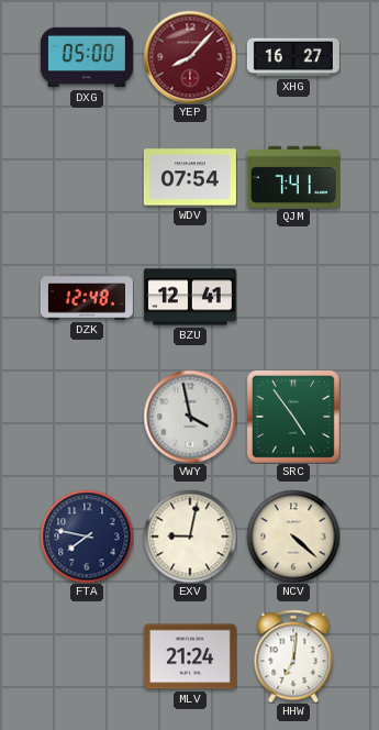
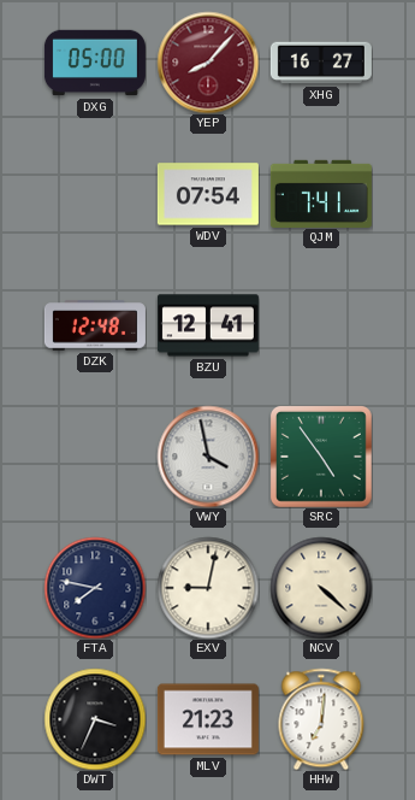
DWT: none -> 3:34
MLV: 21:24 -> 21:23
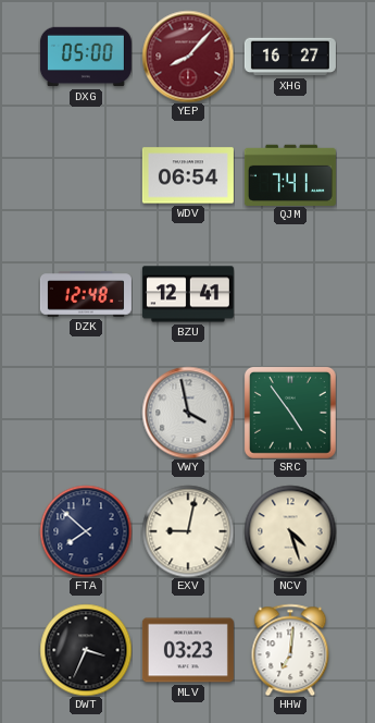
WDV: 07:54 -> 06:54
FTA: 7:47 -> 7:52
NCV: 4:22 -> 4:27
MLV: 21:23 -> 03:23
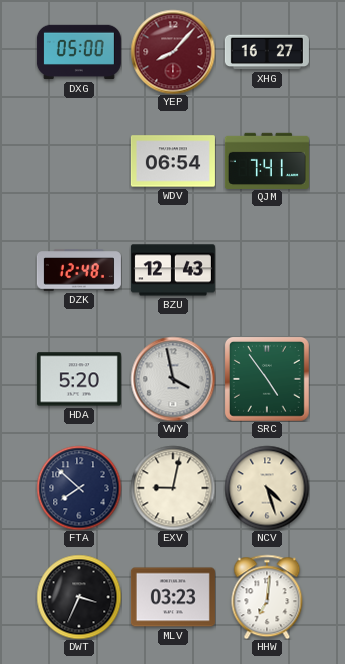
BZU: 12:41 -> 12:43
HDA: none -> 5:20
